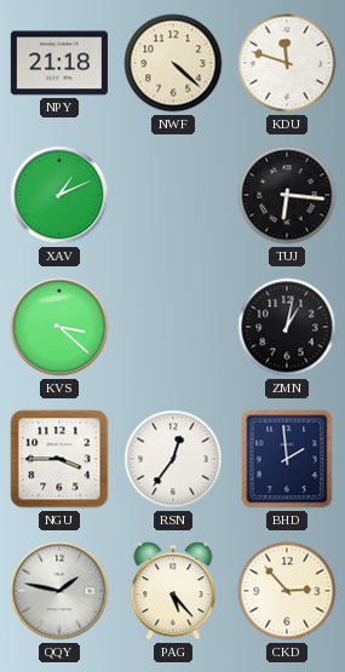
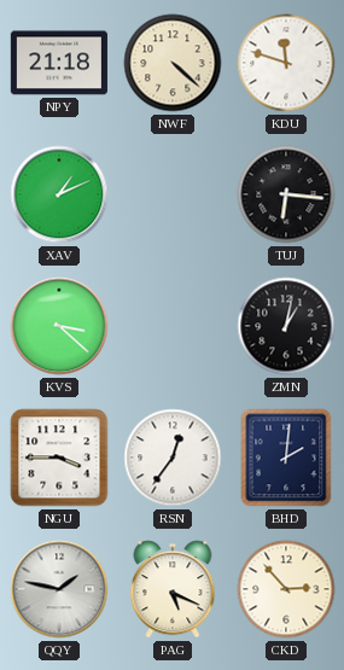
BHD: 1:59 -> 2:01
PAG: 5:23 -> 5:19
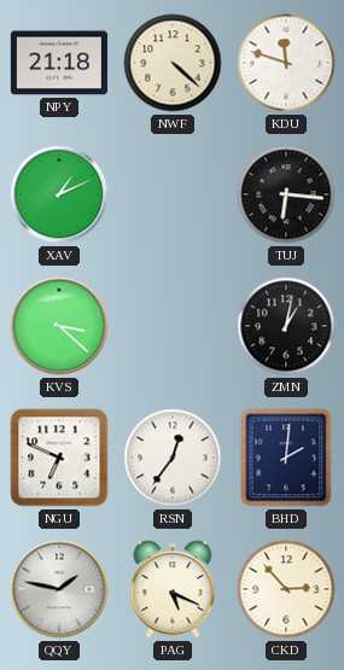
NGU: 3:45 -> 6:49
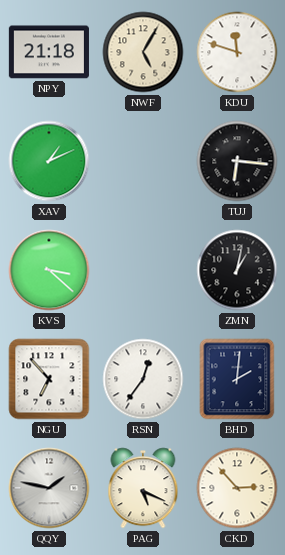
NWF: 4:22 -> 5:05
NGU: 6:49 -> 6:53
